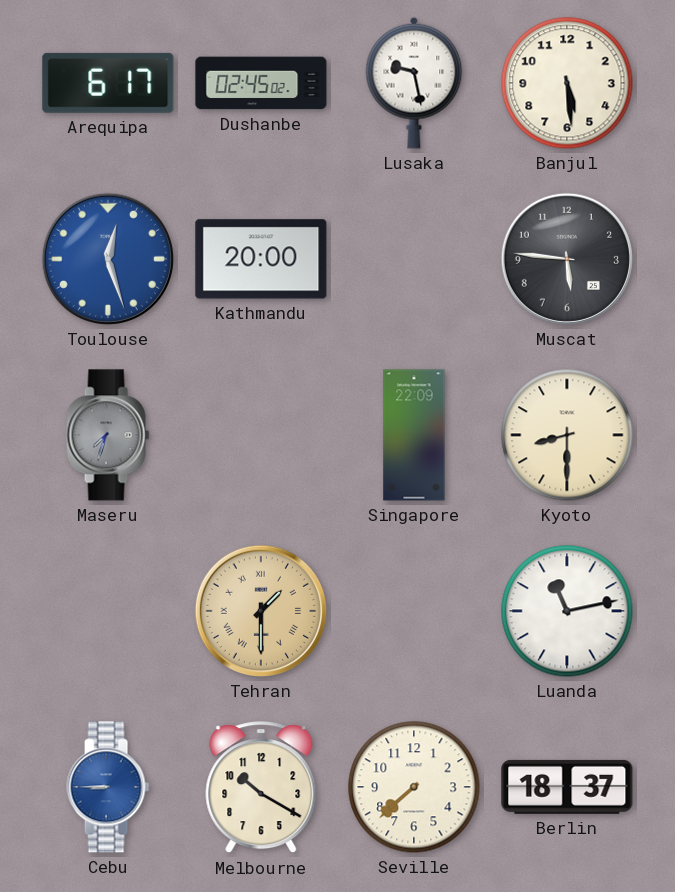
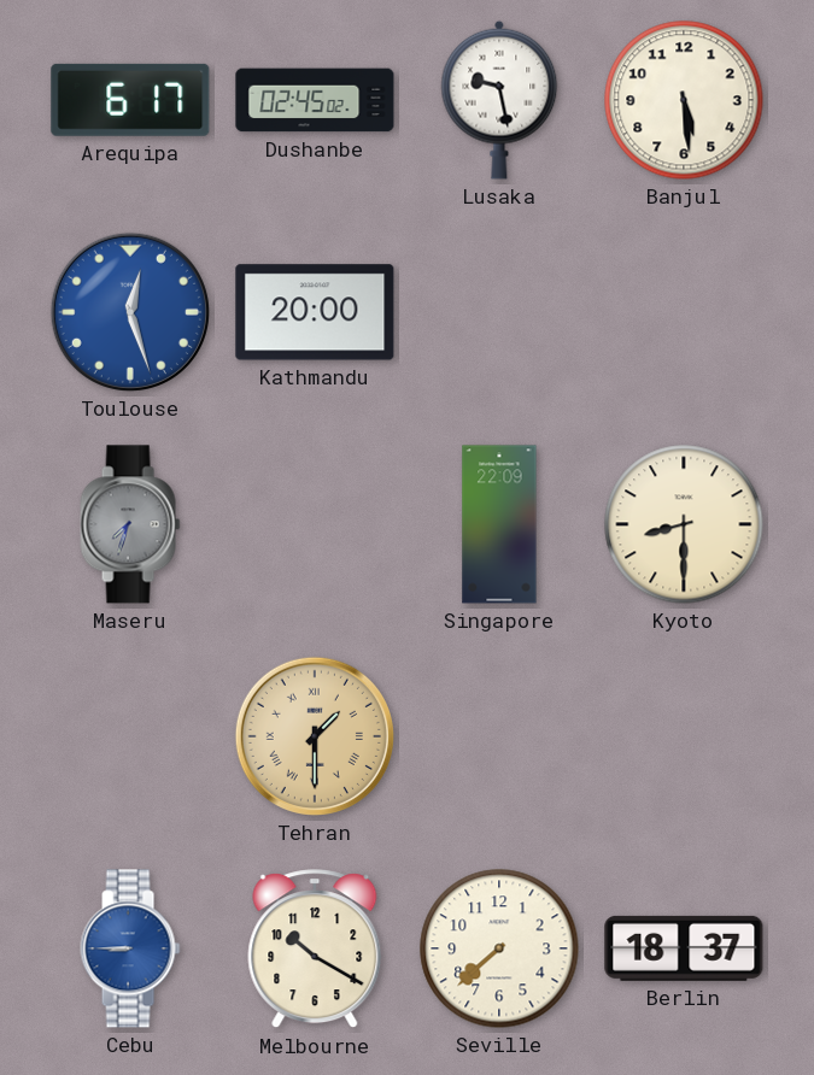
Muscat: 5:46 -> none
Luanda: 11:13 -> none
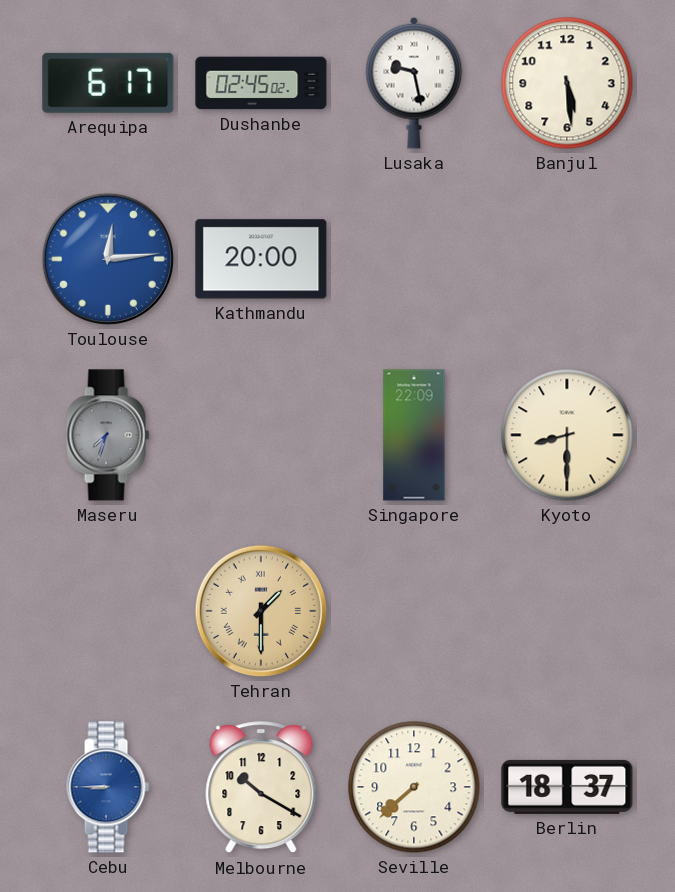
Toulouse: 12:27 -> 12:14
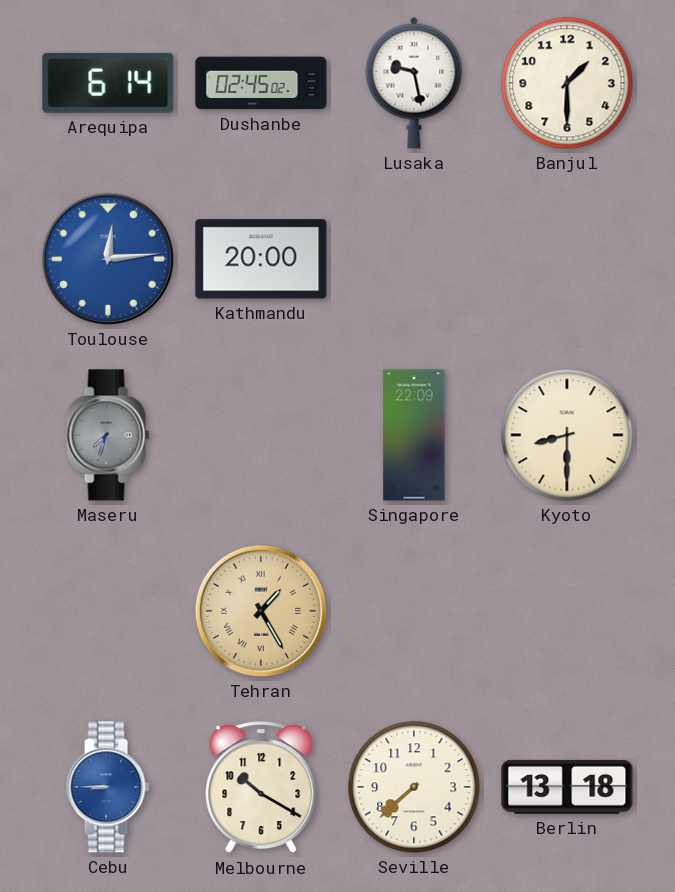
Arequipa: 6:17 -> 6:14
Banjul: 5:29 -> 1:30
Tehran: 1:30 -> 1:25
Berlin: 18:37 -> 13:18
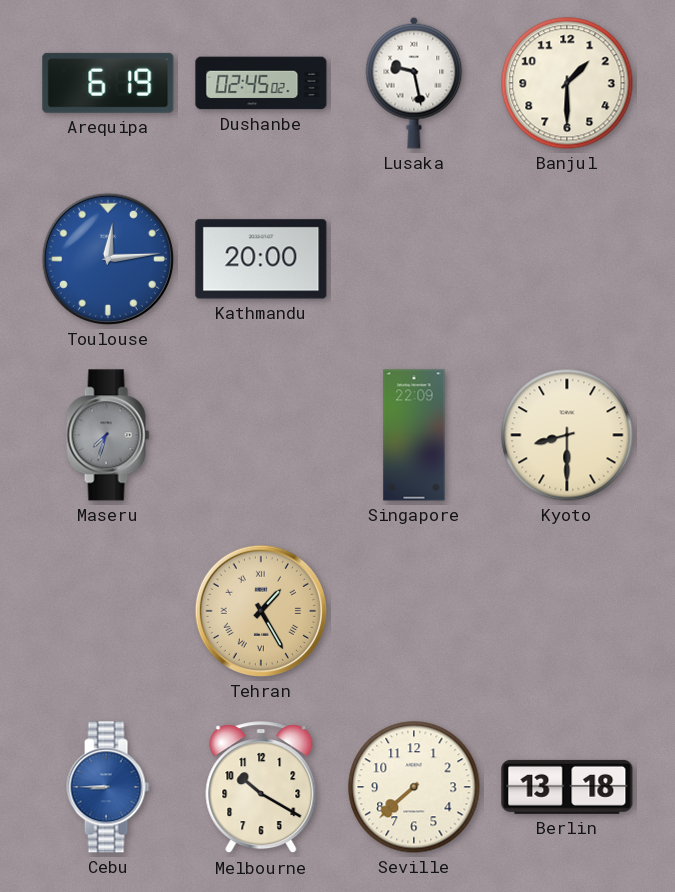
Arequipa: 6:14 -> 6:19
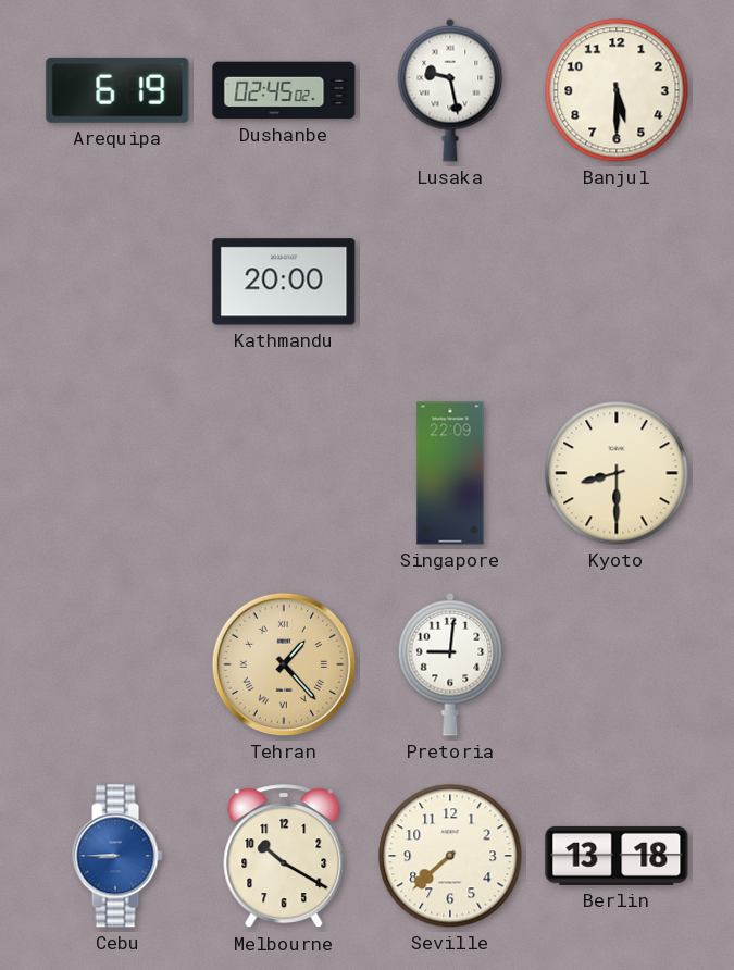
Banjul: 1:30 -> 5:30
Toulouse: 12:14 -> none
Maseru: 7:33 -> none
Tehran: 1:25 -> 1:23
Pretoria: none -> 9:01
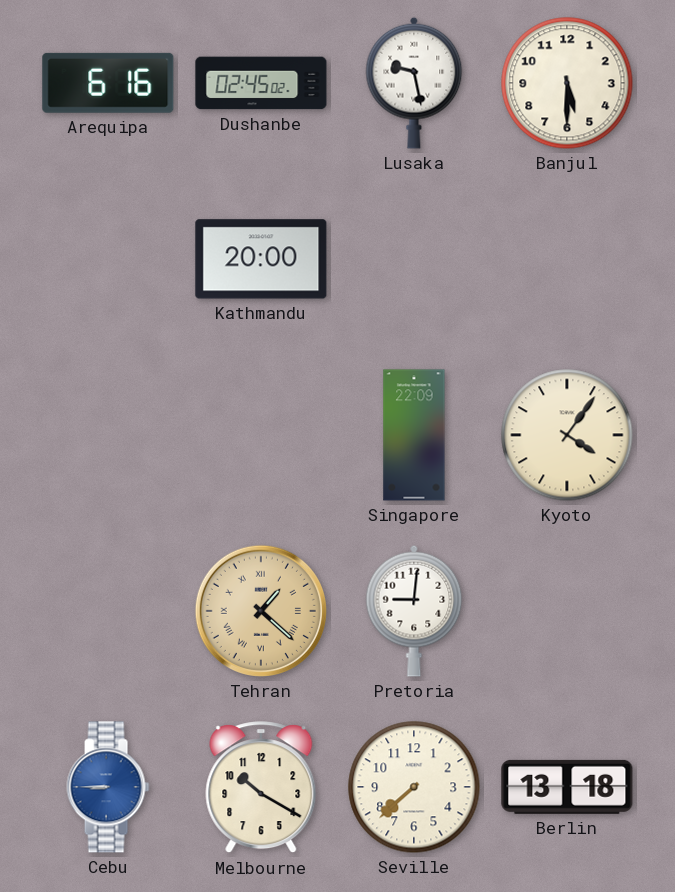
Arequipa: 6:19 -> 6:16
Kyoto: 8:30 -> 4:06
Tehran: 1:23 -> 1:22
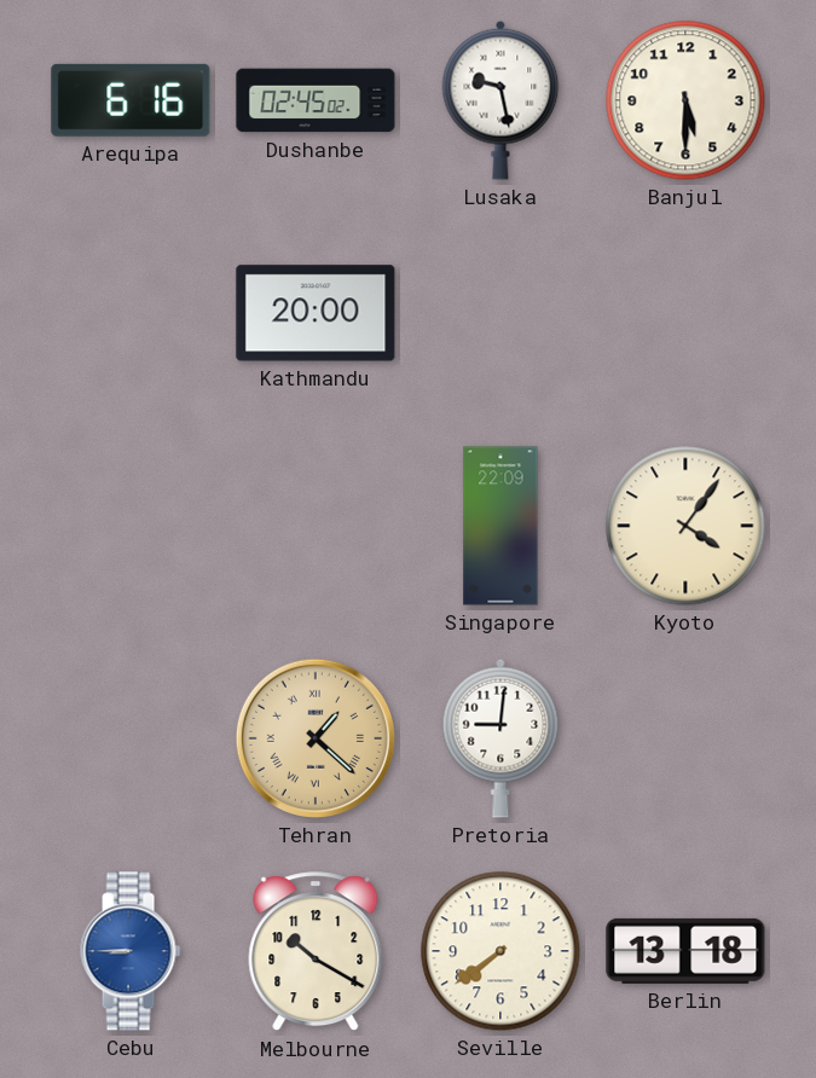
Seville: 7:38 -> 7:39
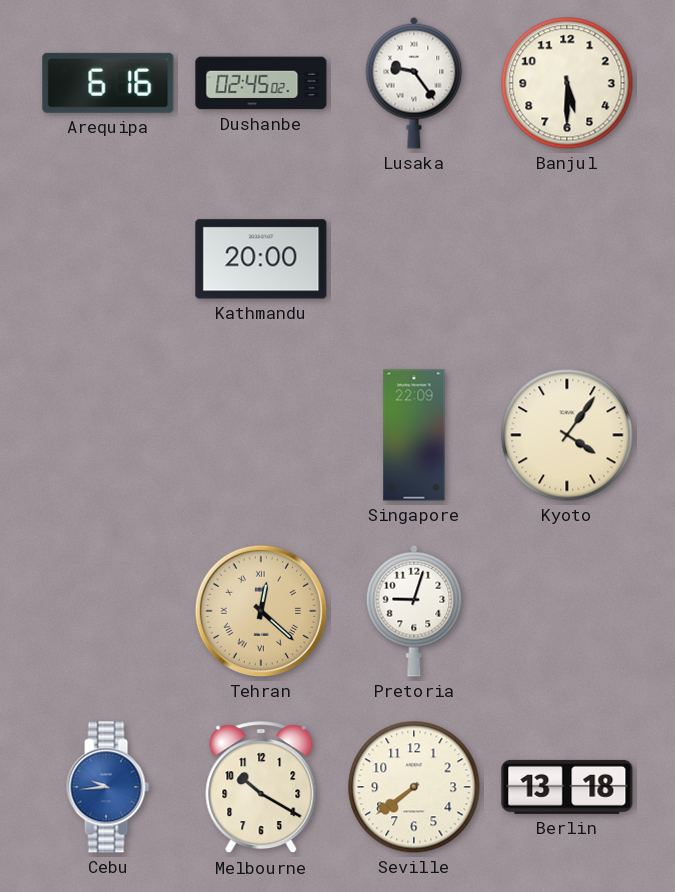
Lusaka: 9:28 -> 9:24
Tehran: 1:22 -> 12:22
Pretoria: 9:01 -> 9:03
Cebu: 8:45 -> 9:44
